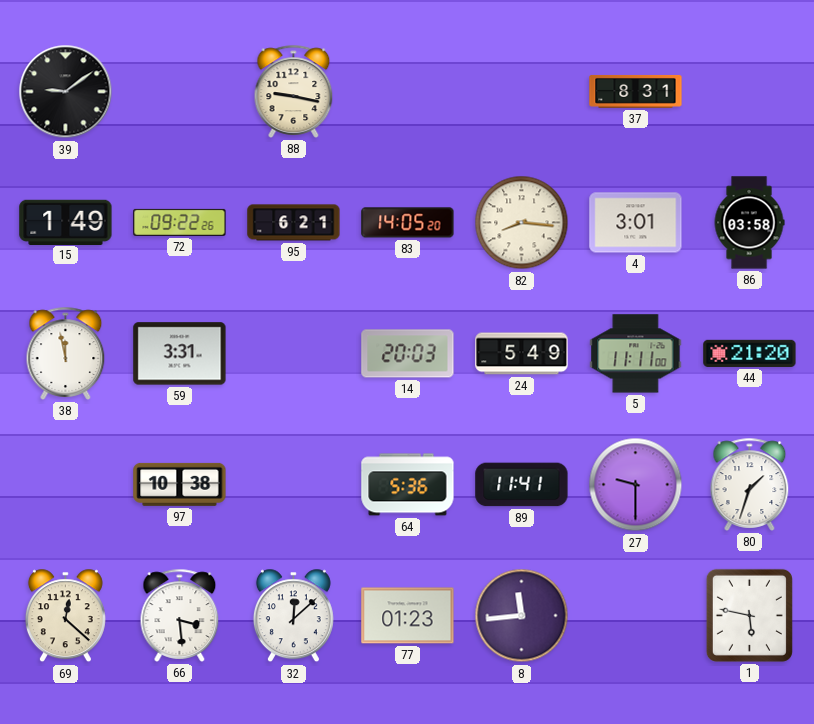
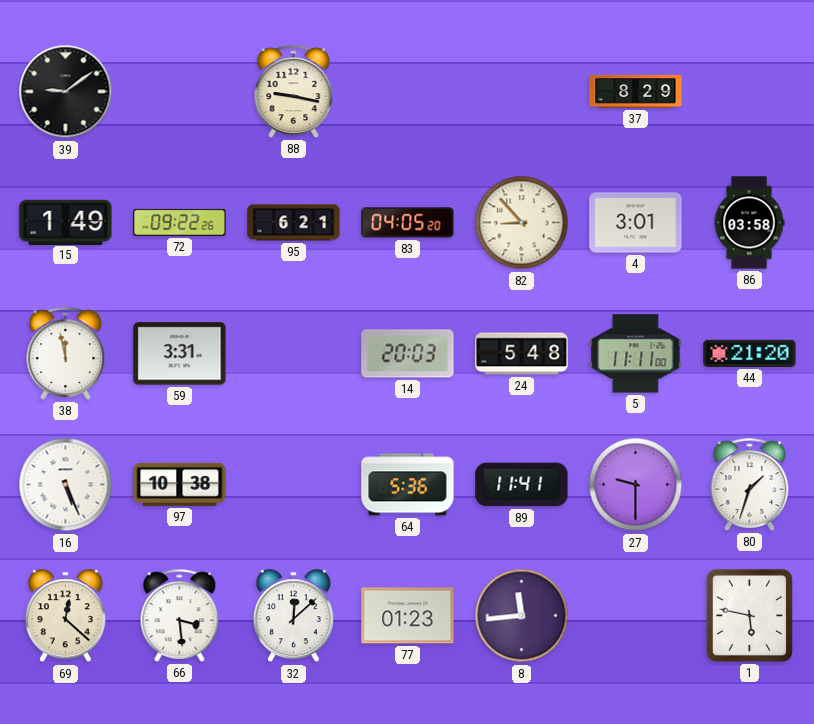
37: 8:31 -> 8:29
83: 14:05 -> 04:05
82: 8:16 -> 8:53
24: 5:49 -> 5:48
16: none -> 5:26
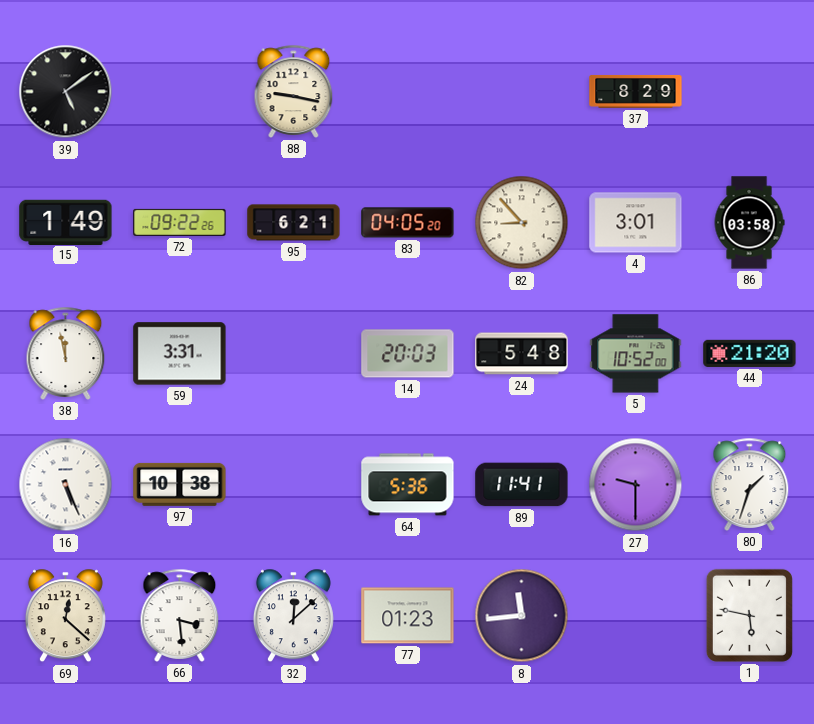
39: 9:09 -> 5:09
5: 11:11 -> 10:52
